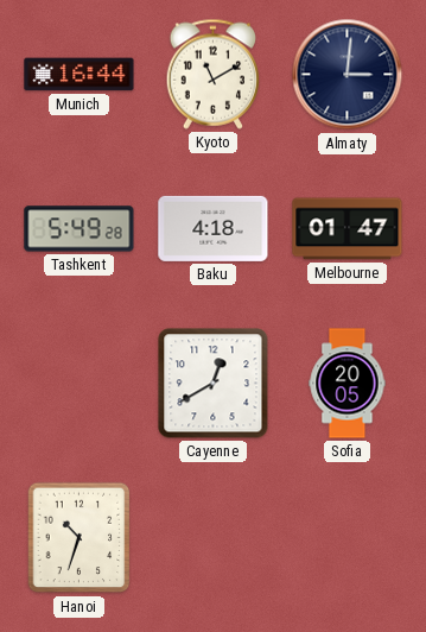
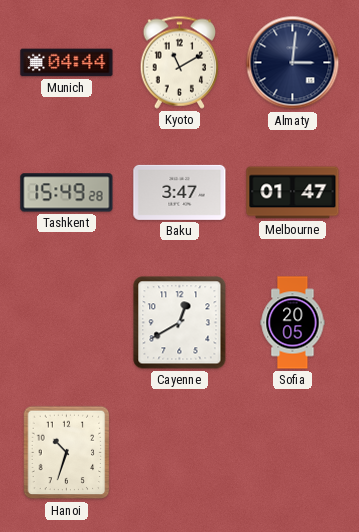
Munich: 16:44 -> 04:44
Tashkent: 5:49 -> 15:49
Baku: 4:18 -> 3:47
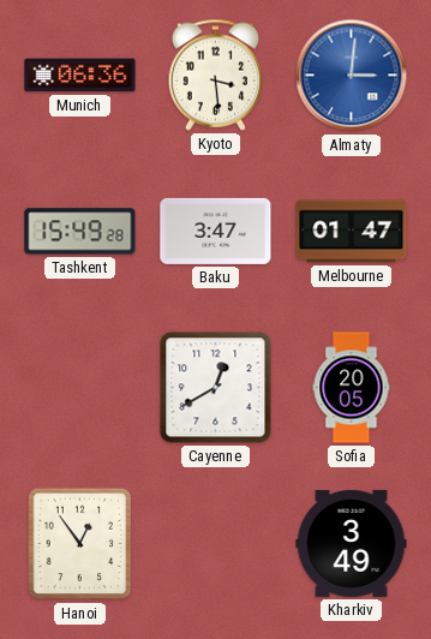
Munich: 04:44 -> 06:36
Kyoto: 11:10 -> 3:29
Almaty dial: navy -> blue
Hanoi: 10:33 -> 12:54
Kharkiv: none -> 3:49
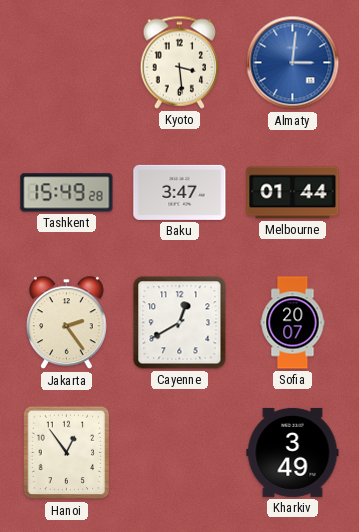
Munich: 06:36 -> none
Melbourne: 01:47 -> 01:44
Jakarta: none -> 2:24
Sofia: 20:05 -> 20:07
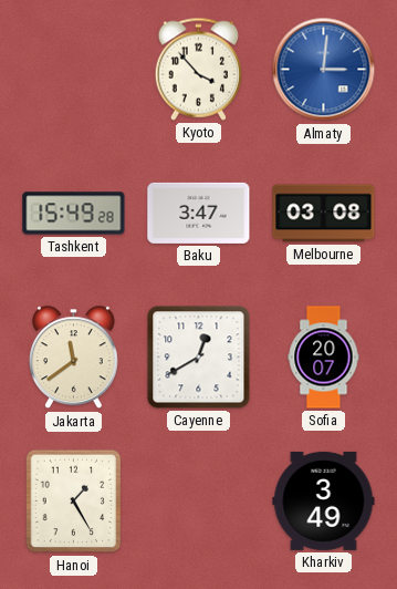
Kyoto: 3:29 -> 3:53
Melbourne: 01:44 -> 03:08
Jakarta: 2:24 -> 11:39
Hanoi: 12:54 -> 1:25
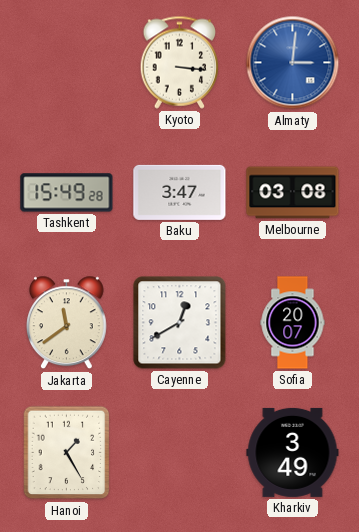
Kyoto: 3:53 -> 3:16
